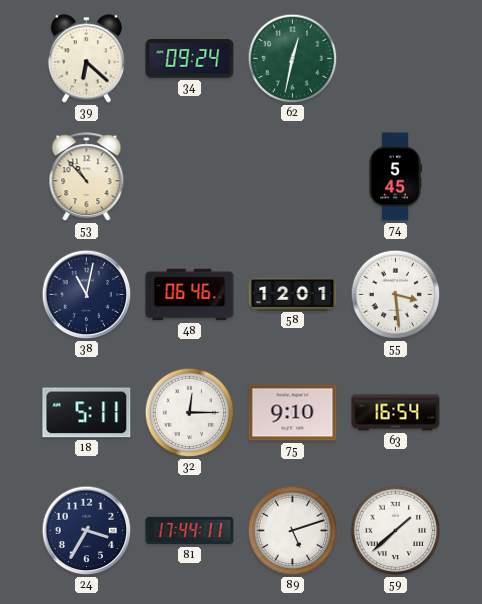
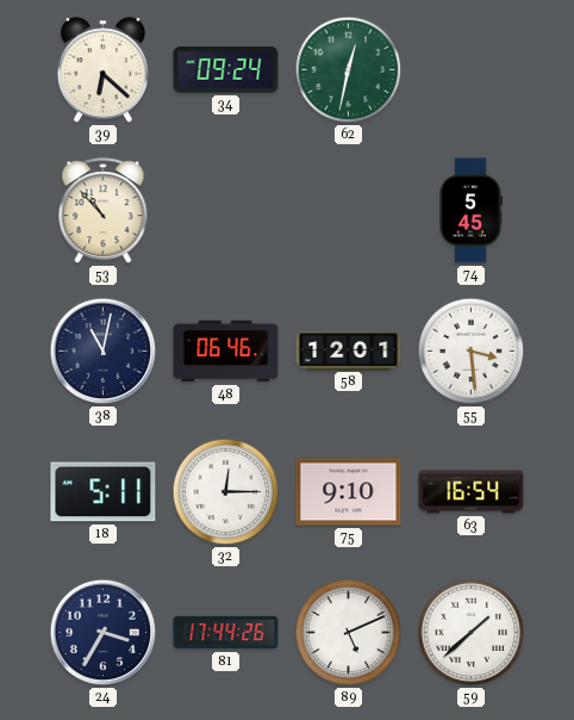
81: 17:44:11 -> 17:44:26
89: 5:12 -> 5:11
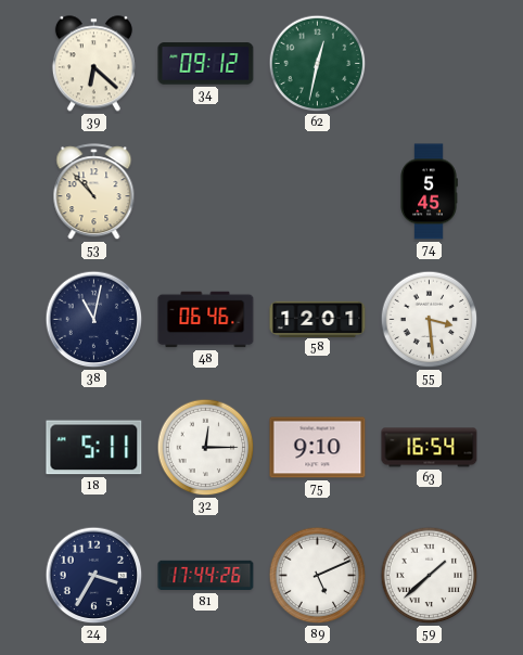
34: 09:24 -> 09:12
